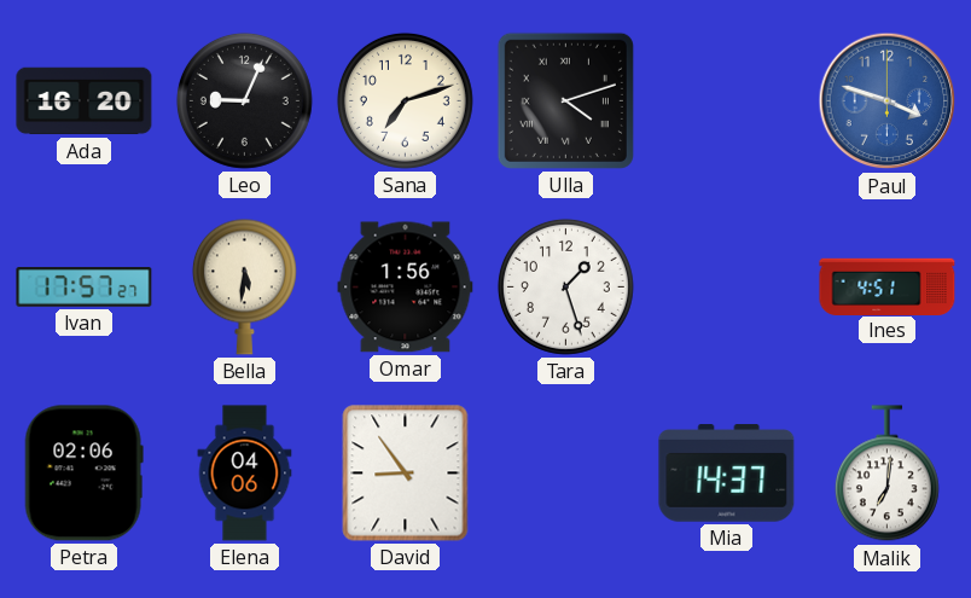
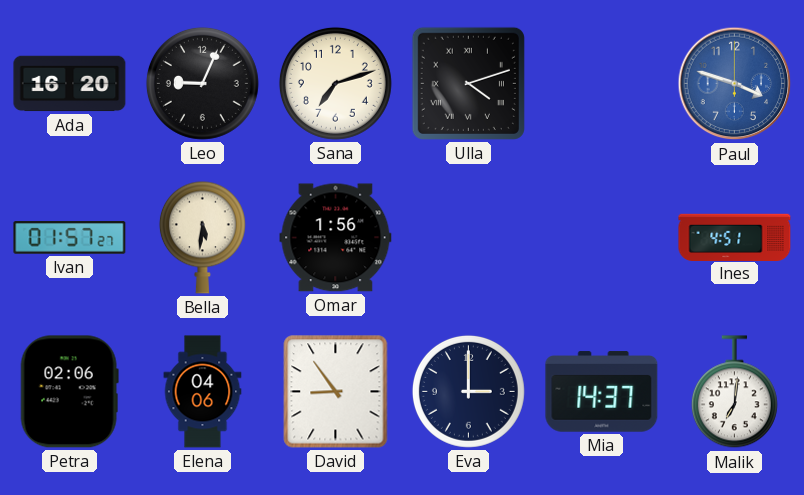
Ivan: 17:57 -> 01:57
Tara: 1:27 -> none
Eva: none -> 3:00
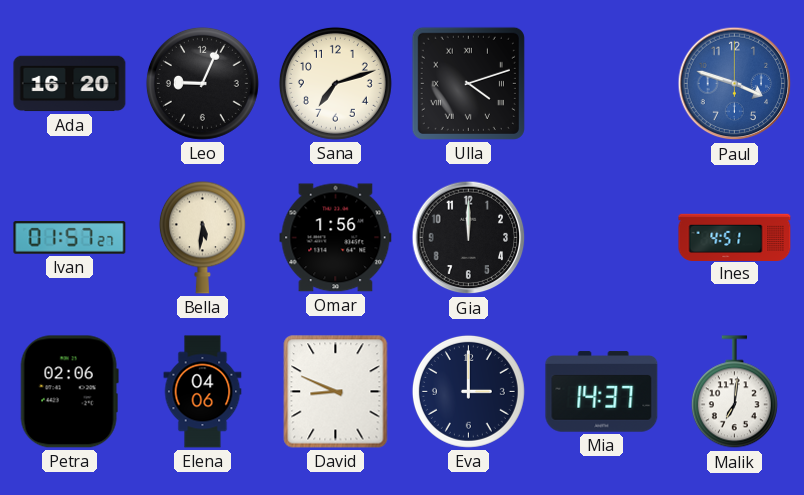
Gia: none -> 12:00
David: 8:54 -> 8:49
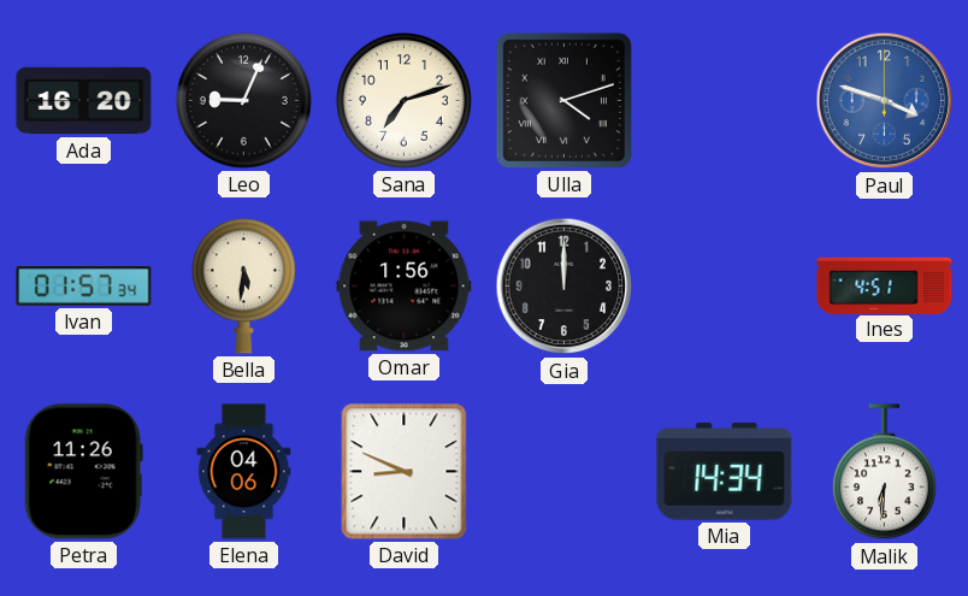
Ivan: 01:57:27 -> 01:57:34
Petra: 02:06 -> 11:26
Eva: 3:00 -> none
Mia: 14:37 -> 14:34
Malik: 7:01 -> 6:31
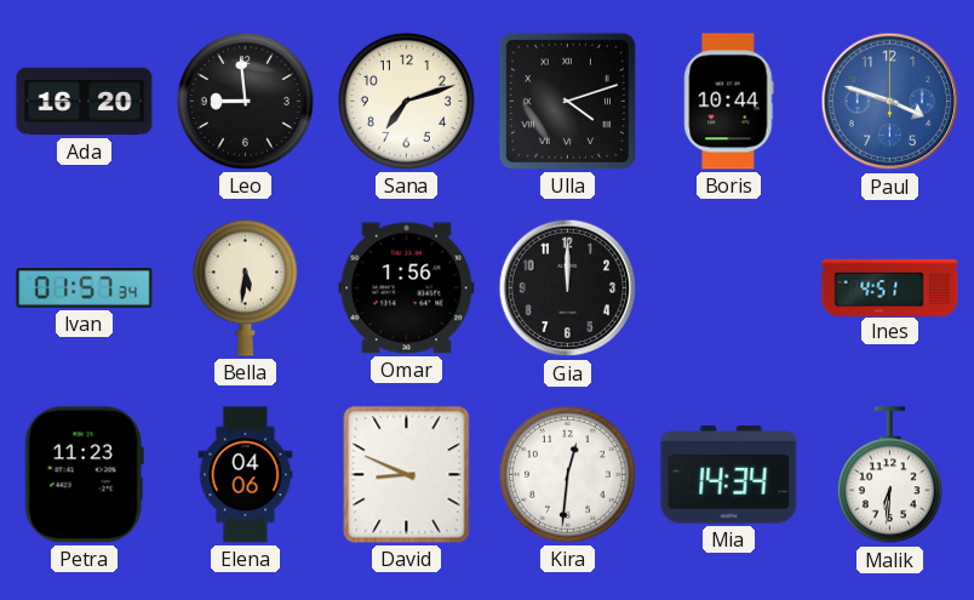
Leo: 9:04 -> 8:59
Boris: none -> 10:44
Petra: 11:26 -> 11:23
Kira: none -> 12:31
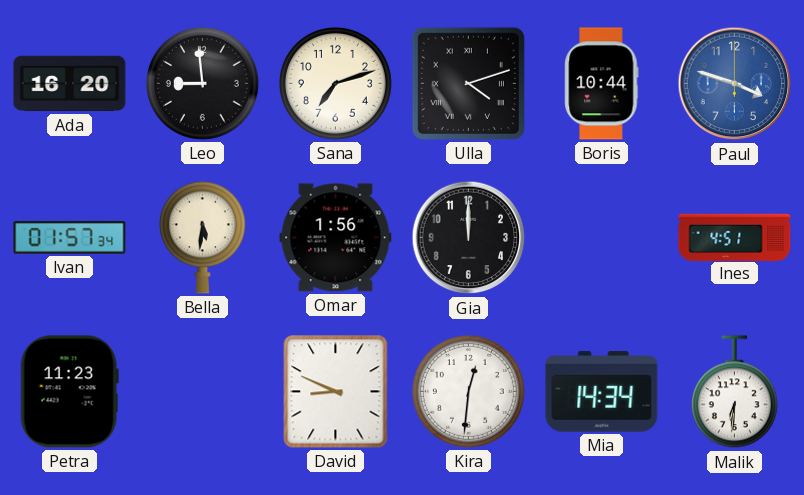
Elena: 04:06 -> none
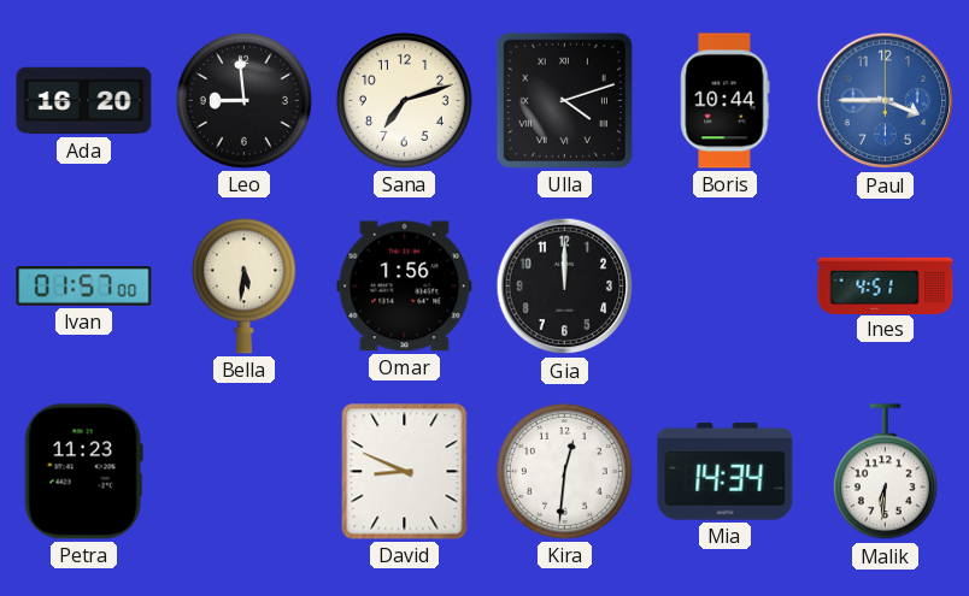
Paul: 3:48 -> 3:45
Ivan: 01:57:34 -> 01:57:00
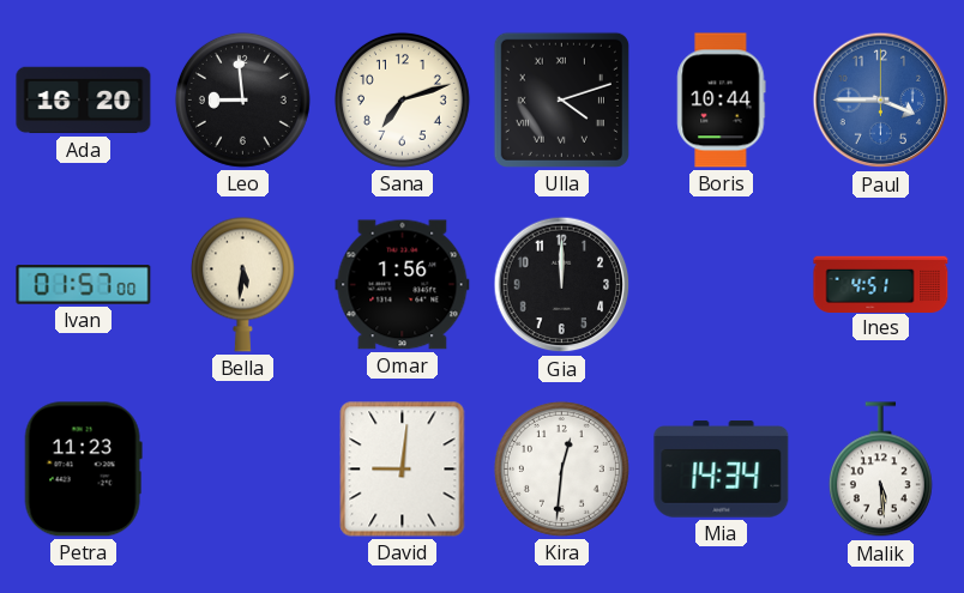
David: 8:49 -> 9:01
Malik: 6:31 -> 5:29
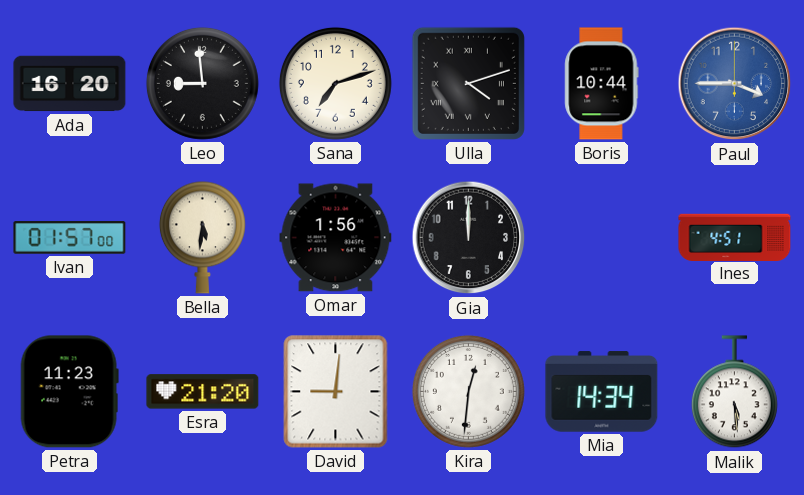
Esra: none -> 21:20
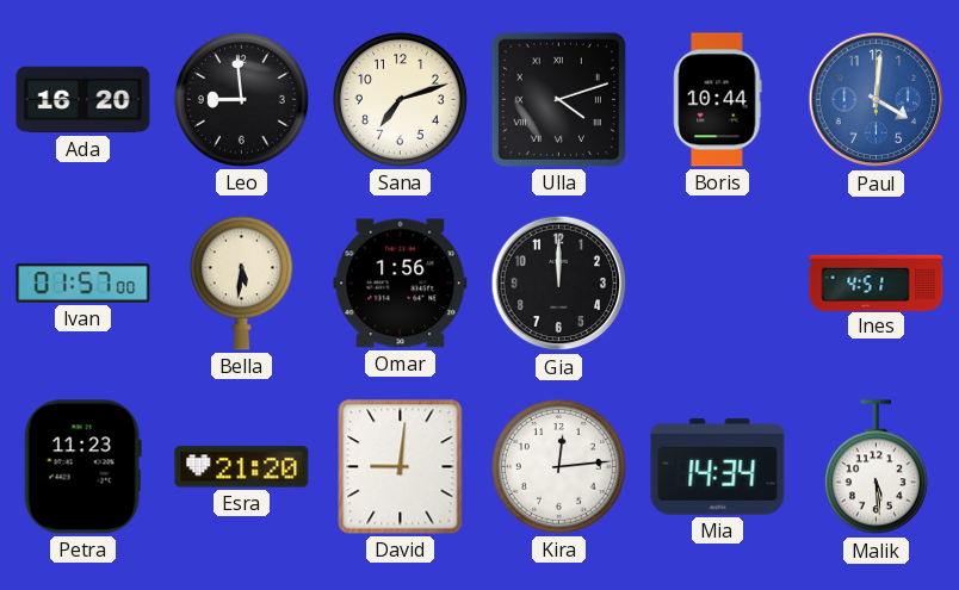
Paul: 3:45 -> 4:01
Kira: 12:31 -> 12:14
